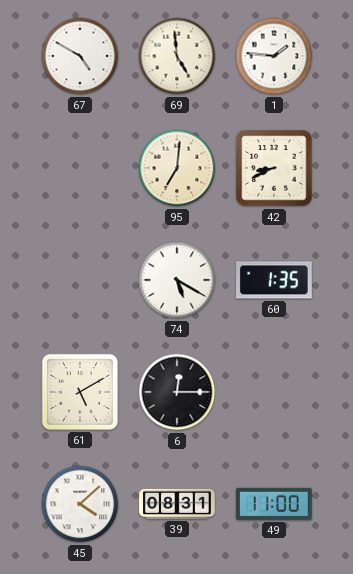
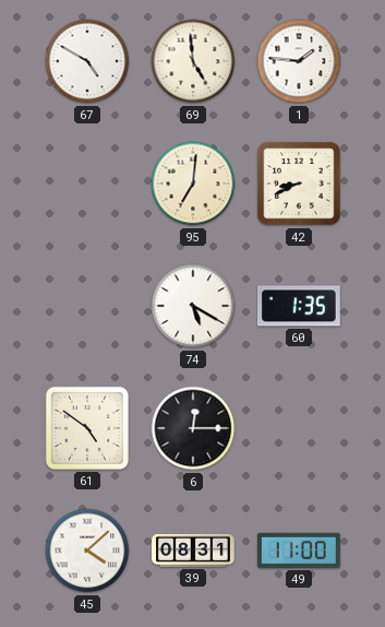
61: 5:10 -> 4:51
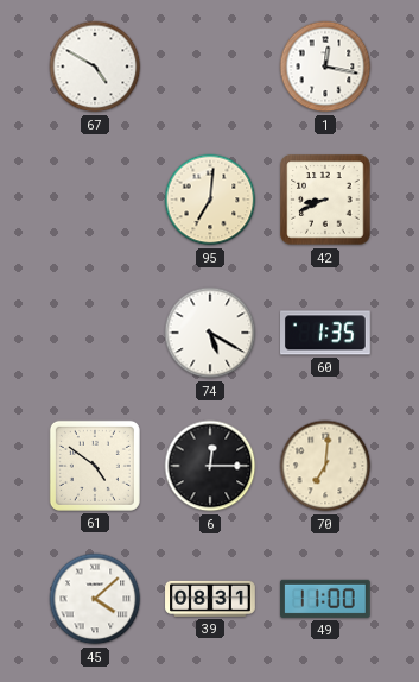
69: 4:59 -> none
1: 1:46 -> 12:17
70: none -> 7:01
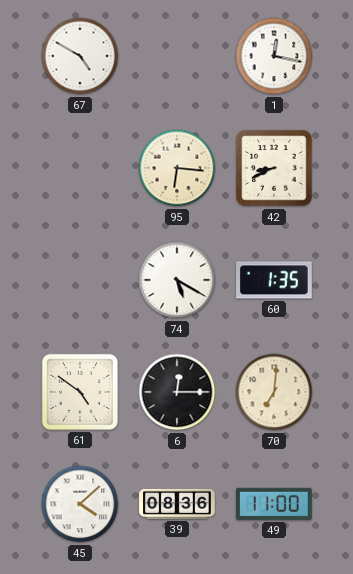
95: 7:01 -> 6:16
39: 08:31 -> 08:36
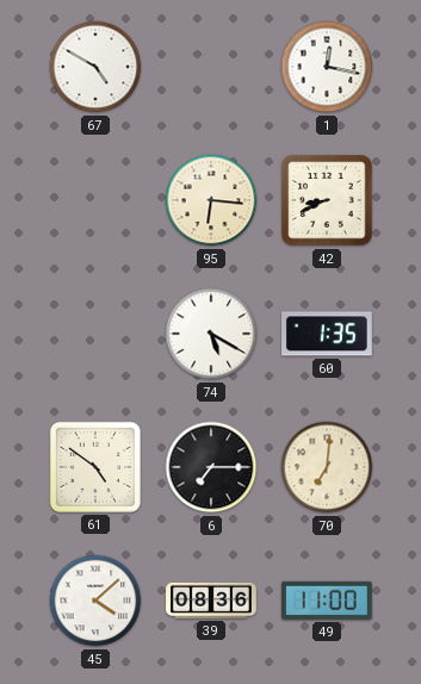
6: 12:15 -> 7:15
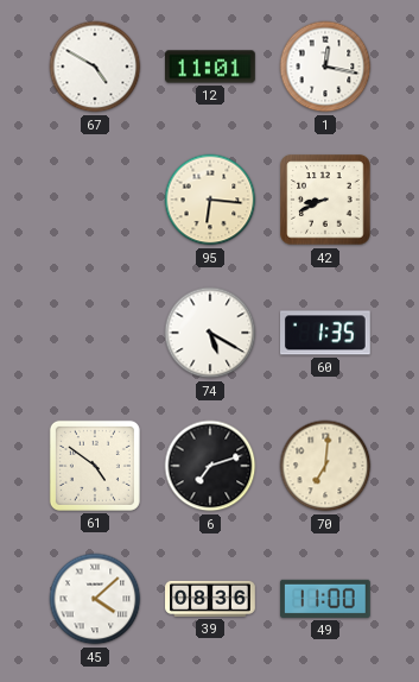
12: none -> 11:01
6: 7:15 -> 7:12
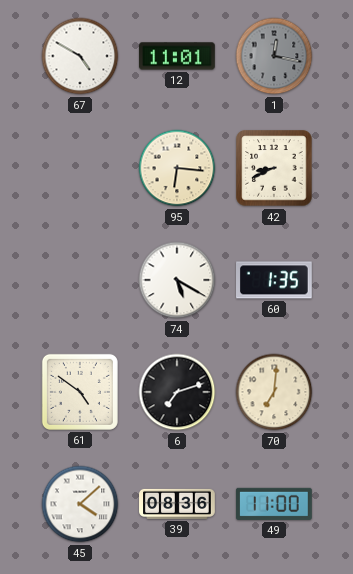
1 dial: white -> grey
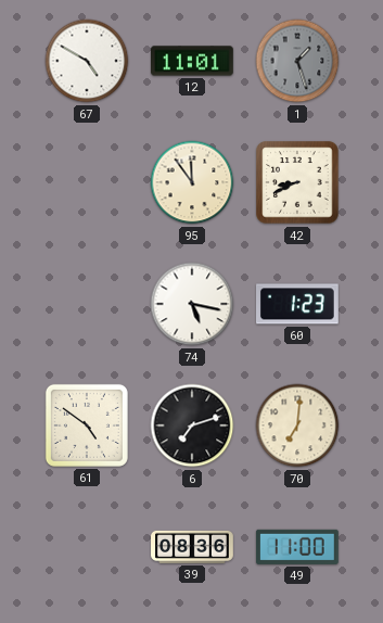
1: 12:17 -> 1:27
95: 6:16 -> 11:54
74: 5:20 -> 5:17
60: 1:35 -> 1:23
45: 4:08 -> none
